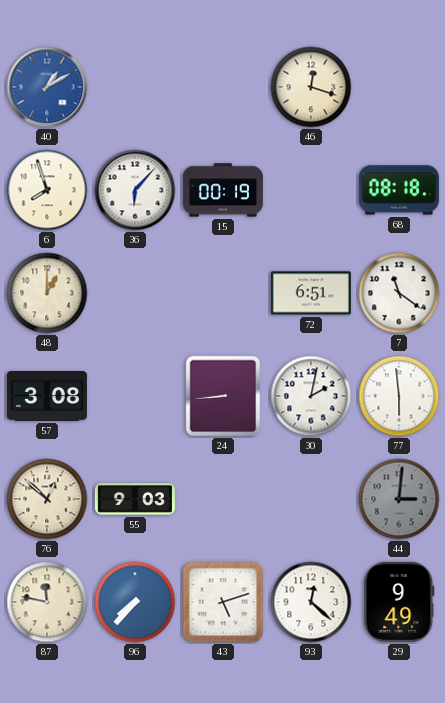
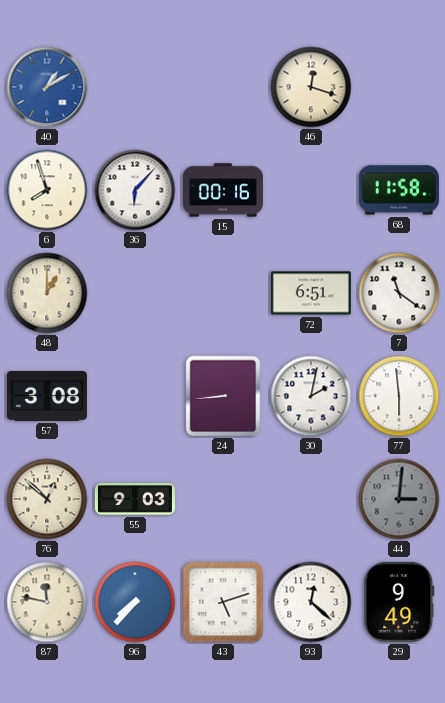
15: 00:19 -> 00:16
68: 08:18 -> 11:58
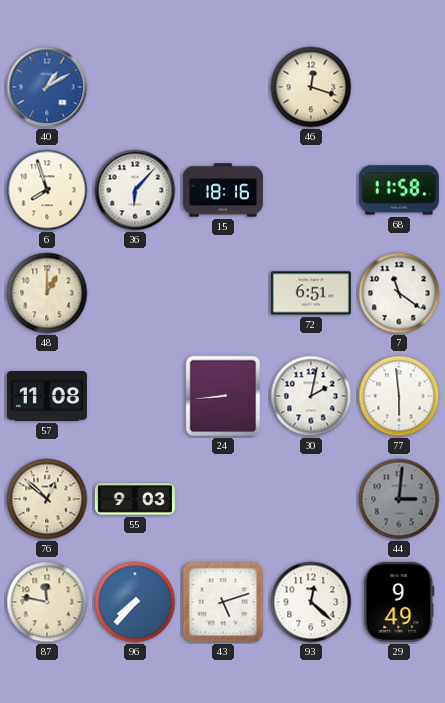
15: 00:16 -> 18:16
57: 3:08 -> 11:08
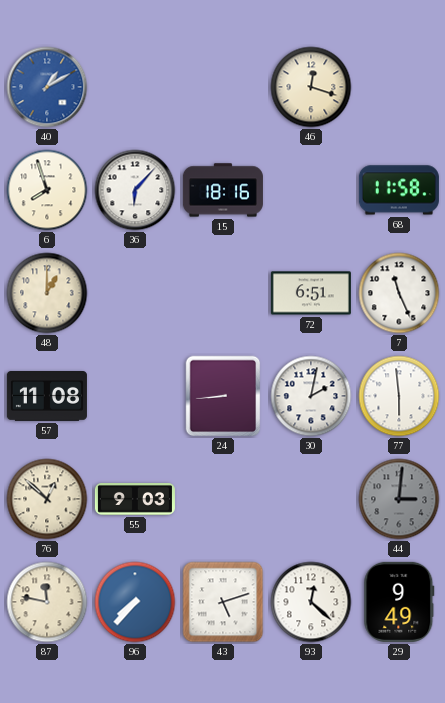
7: 11:21 -> 11:26
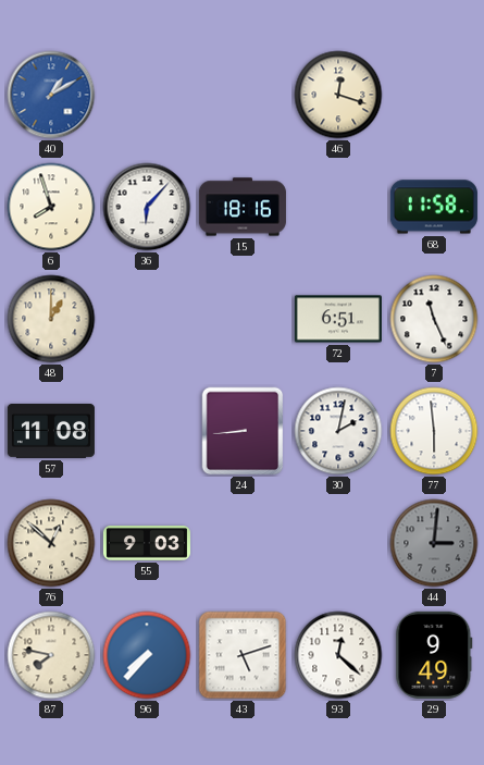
87: 11:47 -> 7:47
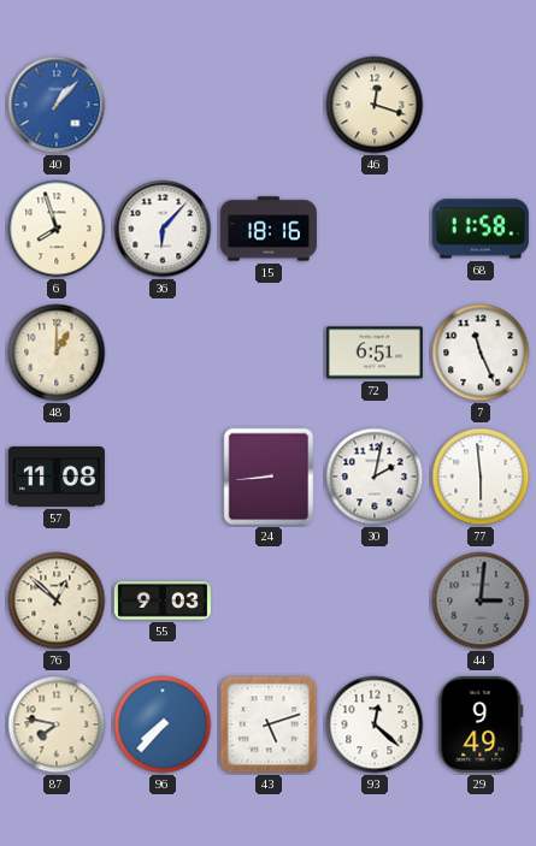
40: 1:10 -> 1:07
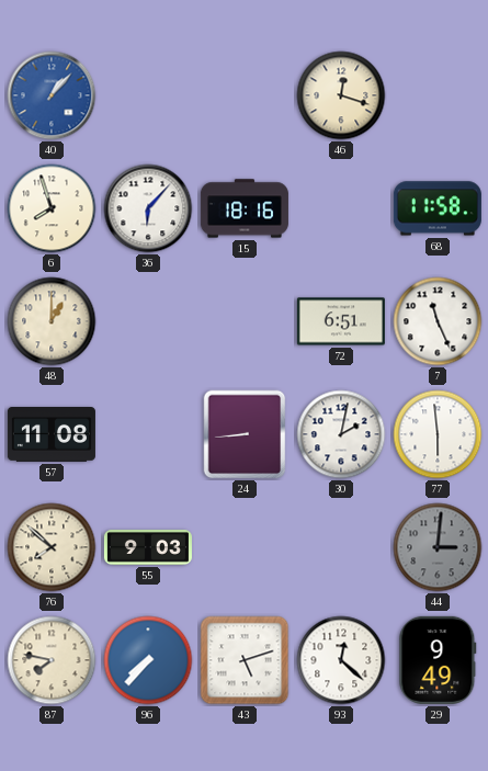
76: 12:52 -> 7:52
